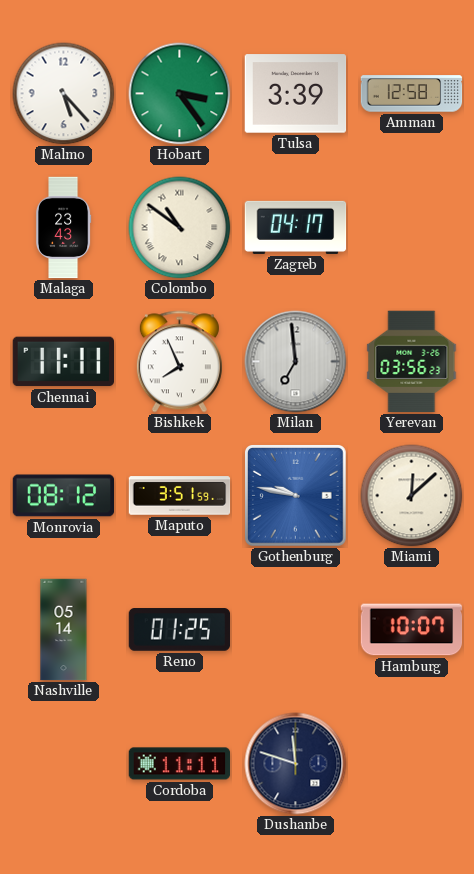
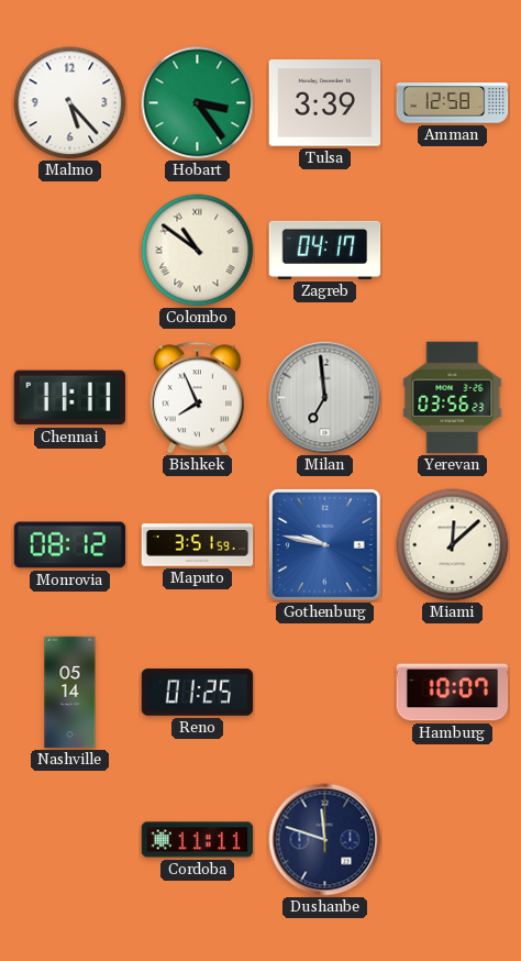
Malaga: 23:43 -> none
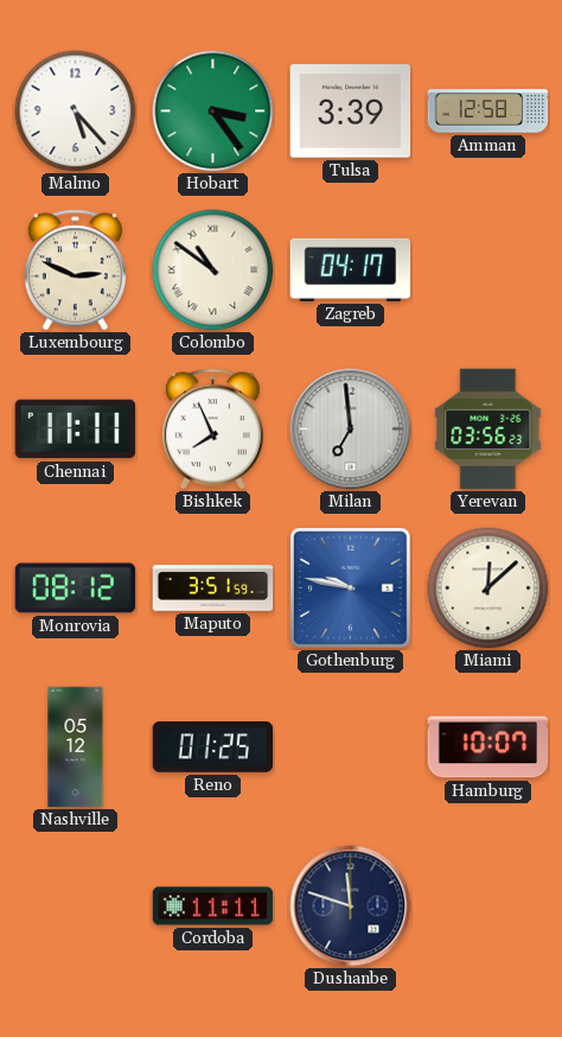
Luxembourg: none -> 2:49
Nashville: 05:14 -> 05:12
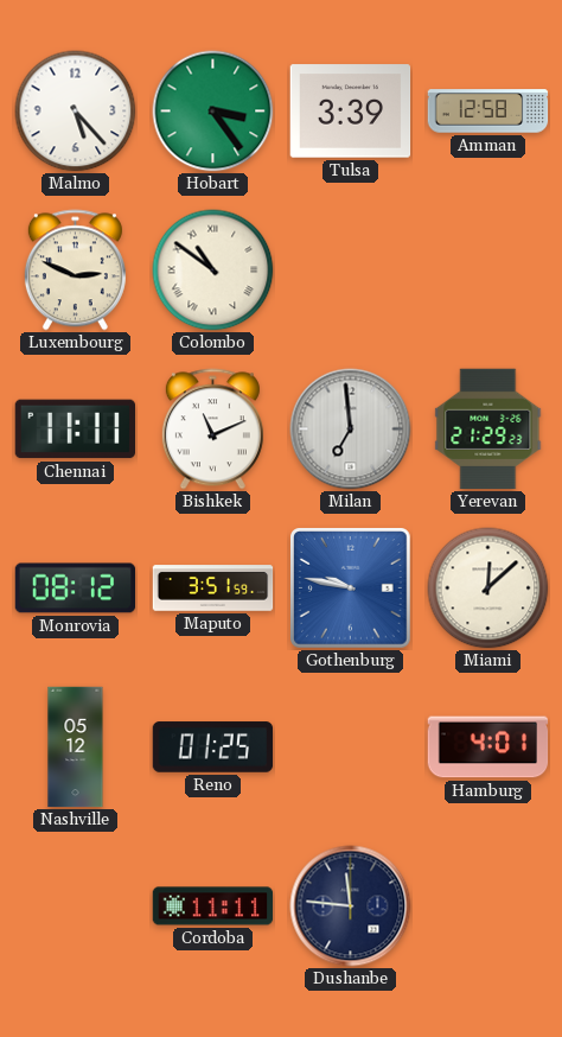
Zagreb: 04:17 -> none
Bishkek: 7:56 -> 11:11
Yerevan: 03:56 -> 21:29
Hamburg: 10:07 -> 4:01
Dushanbe: 11:48 -> 11:46
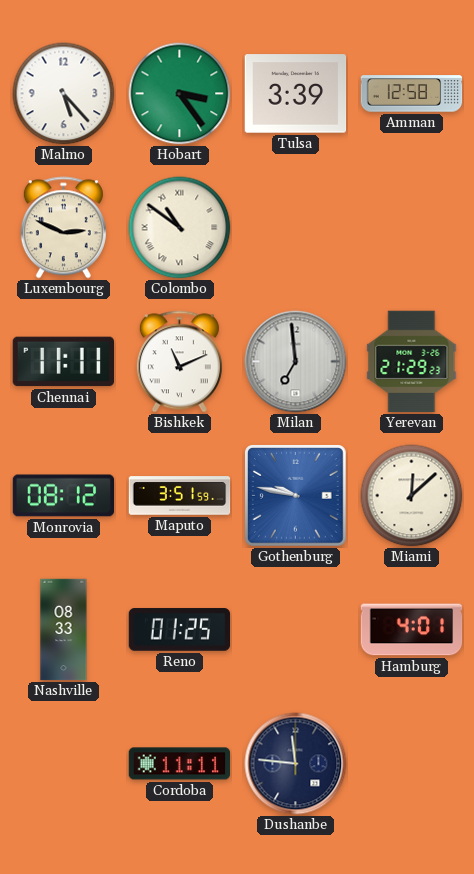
Nashville: 05:12 -> 08:33
